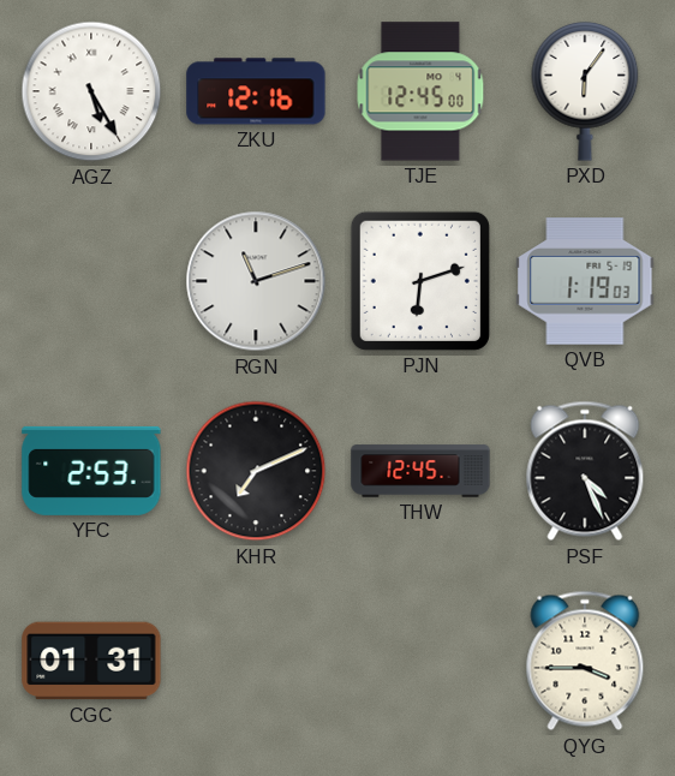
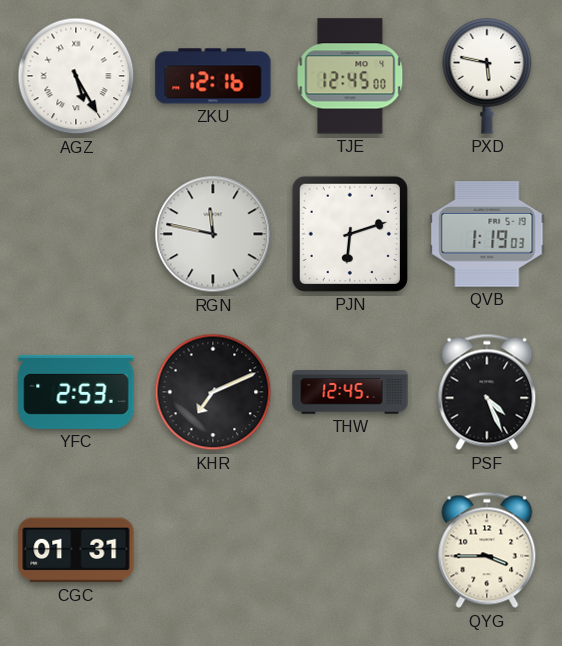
PXD: 6:06 -> 5:47
RGN: 11:12 -> 11:47
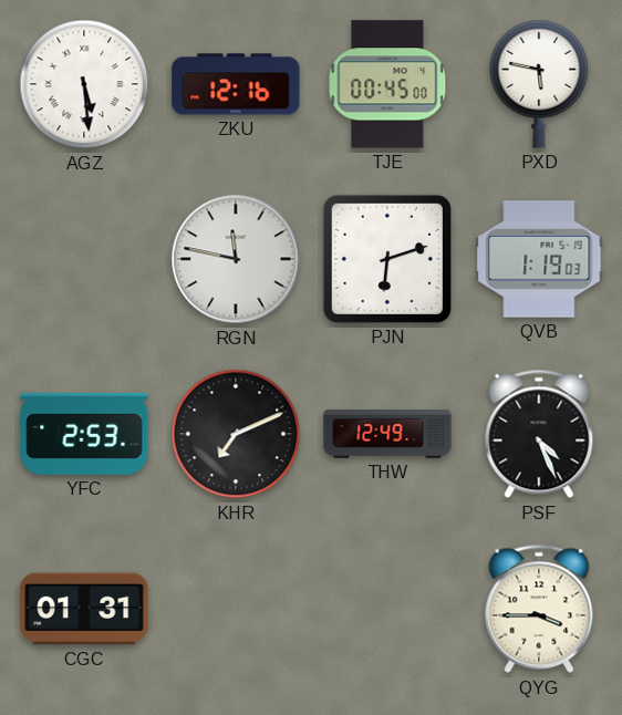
AGZ: 5:25 -> 5:29
TJE: 12:45 -> 00:45
THW: 12:45 -> 12:49
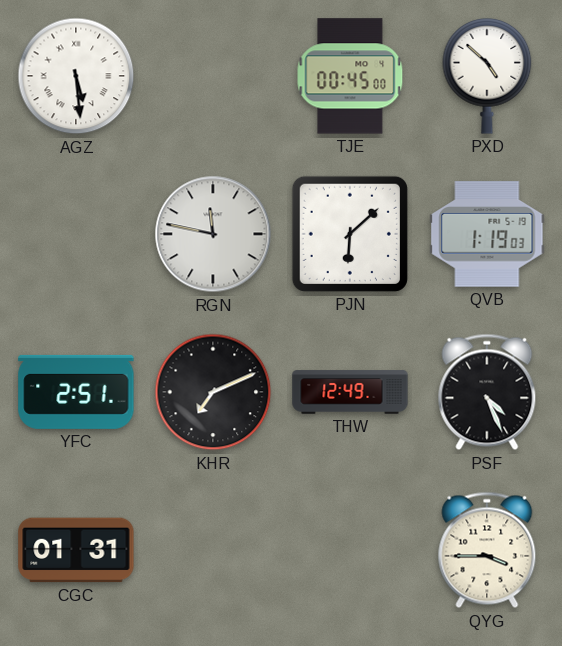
ZKU: 12:16 -> none
PXD: 5:47 -> 4:52
PJN: 6:12 -> 6:08
YFC: 2:53 -> 2:51
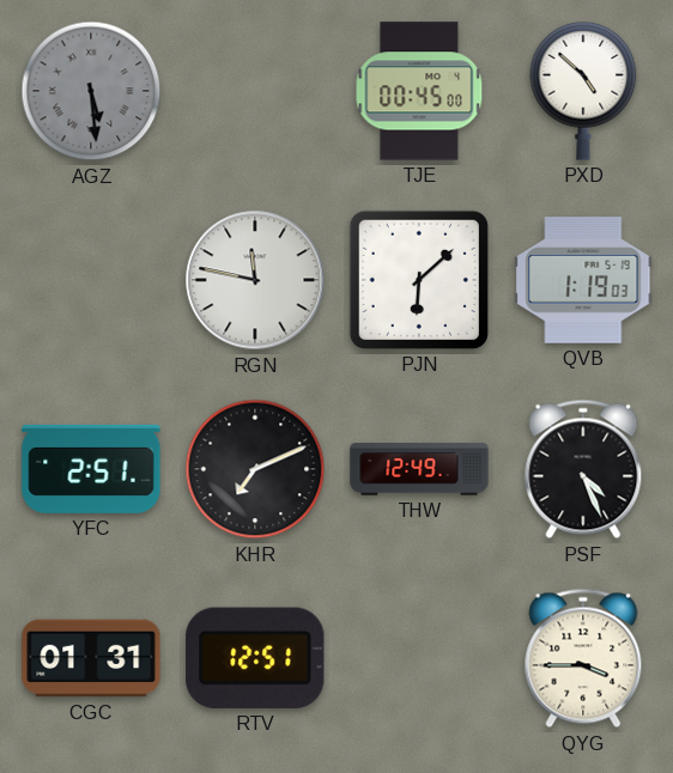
AGZ dial: white -> grey
RTV: none -> 12:51
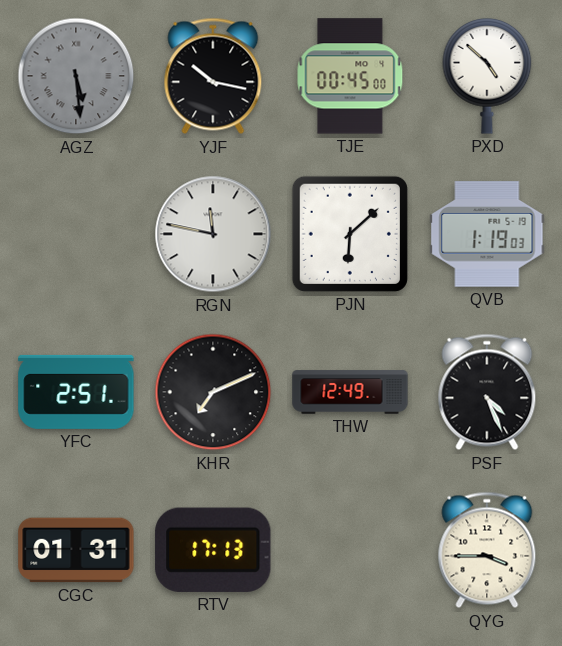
YJF: none -> 10:17
RTV: 12:51 -> 17:13
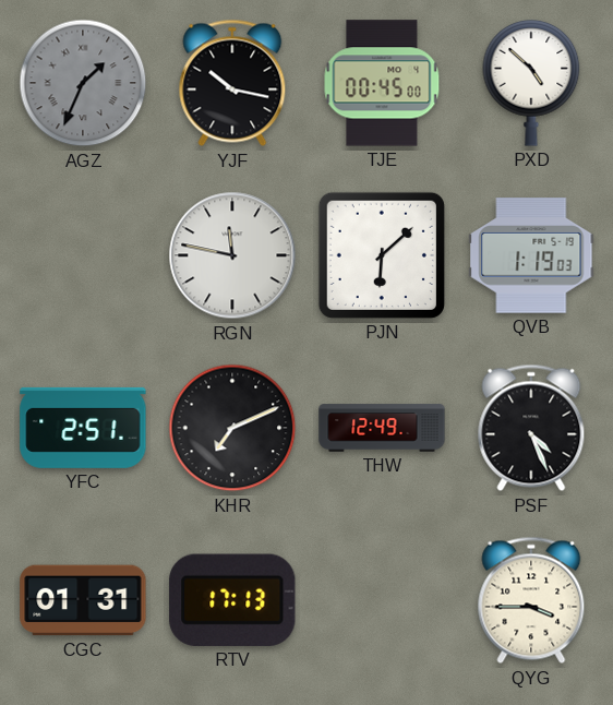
AGZ: 5:29 -> 1:34
